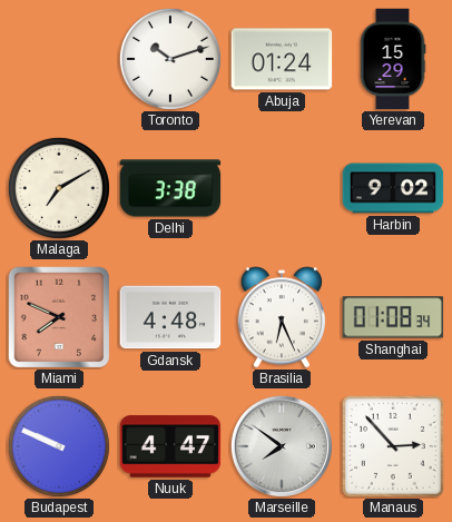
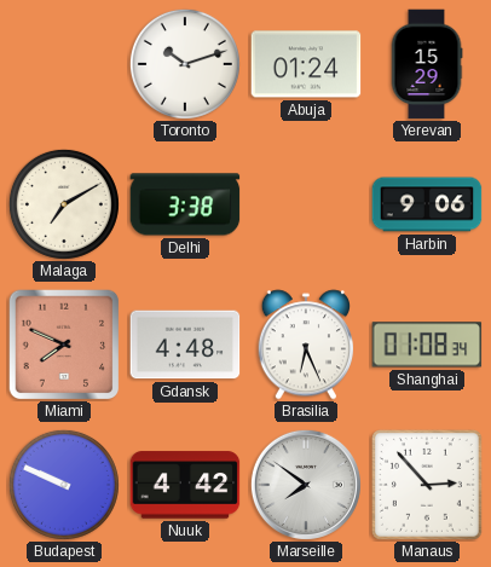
Harbin: 9:02 -> 9:06
Nuuk: 4:47 -> 4:42
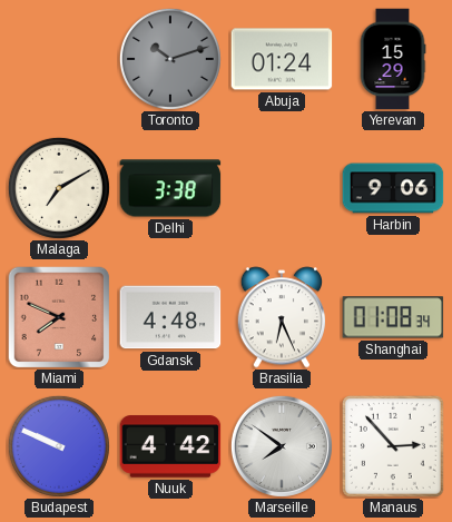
Toronto dial: white -> grey
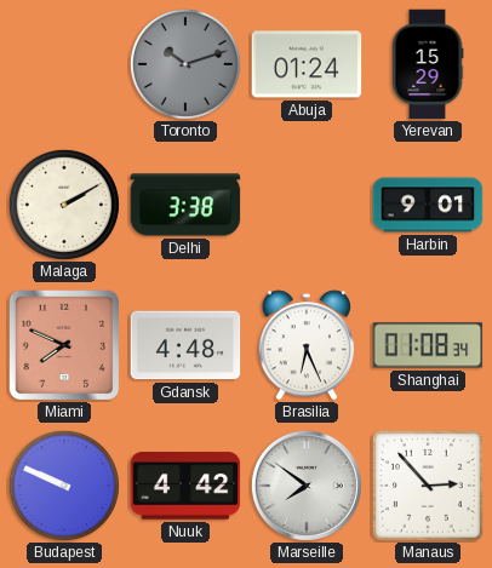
Malaga: 7:10 -> 2:10
Harbin: 9:06 -> 9:01
